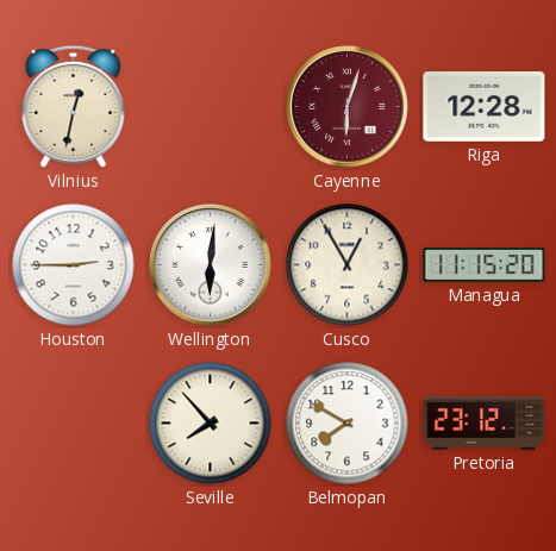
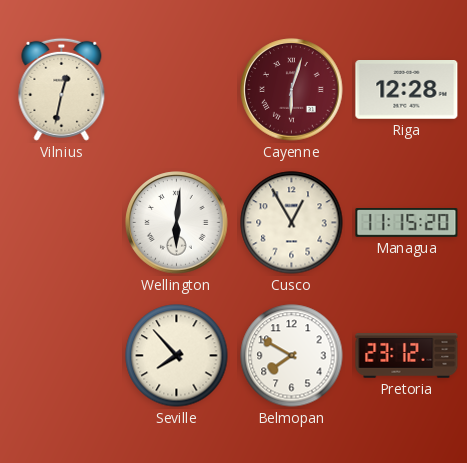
Houston: 2:45 -> none
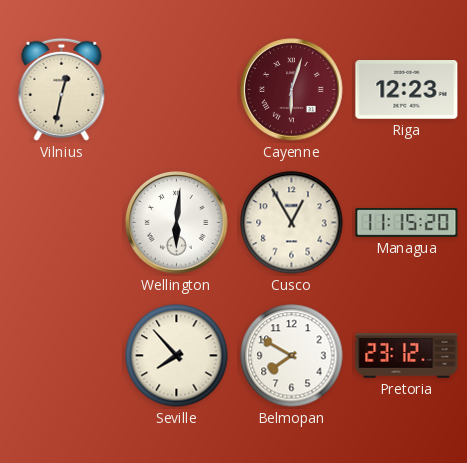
Riga: 12:28 -> 12:23
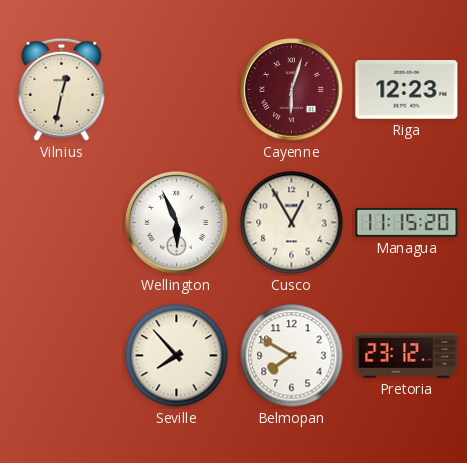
Wellington: 6:01 -> 5:56
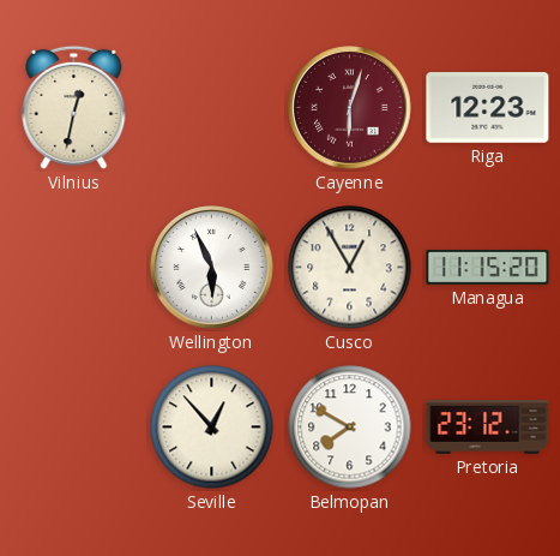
Seville: 7:53 -> 12:53
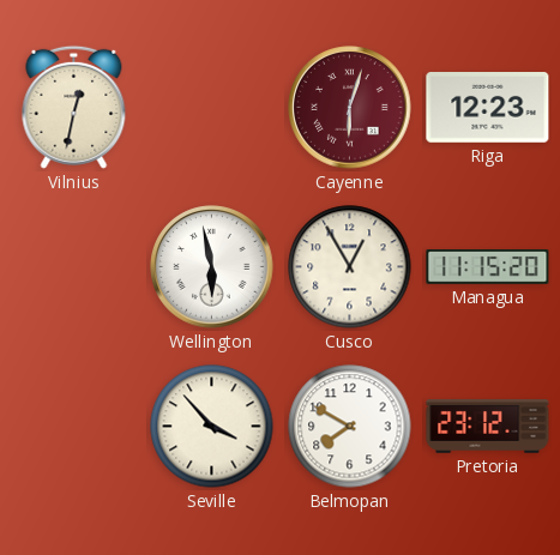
Wellington: 5:56 -> 5:58
Seville: 12:53 -> 3:53
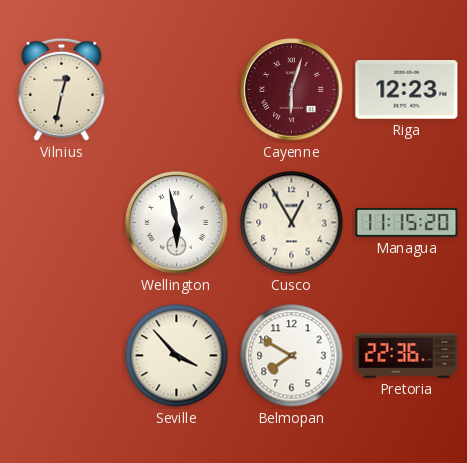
Pretoria: 23:12 -> 22:36
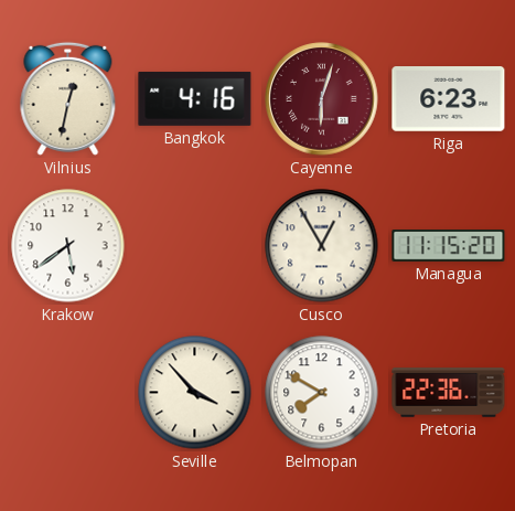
Bangkok: none -> 4:16
Riga: 12:23 -> 6:23
Krakow: none -> 5:39
Wellington: 5:58 -> none
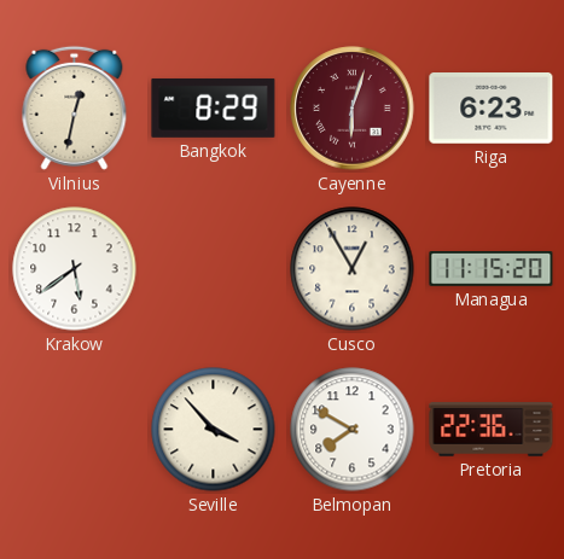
Bangkok: 4:16 -> 8:29
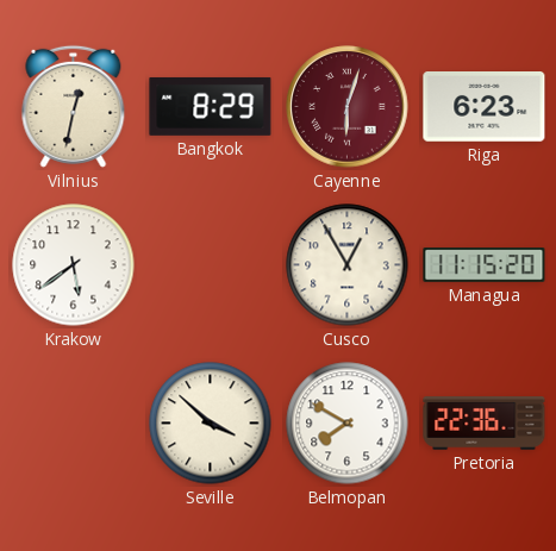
Seville: 3:53 -> 3:52
